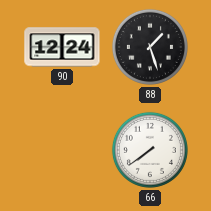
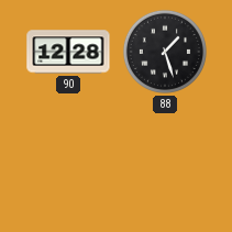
90: 12:24 -> 12:28
66: 7:39 -> none
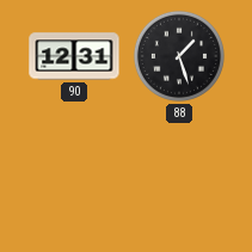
90: 12:28 -> 12:31
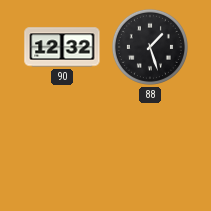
90: 12:31 -> 12:32
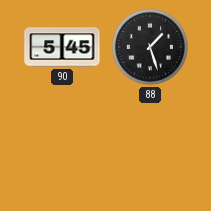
90: 12:32 -> 5:45
